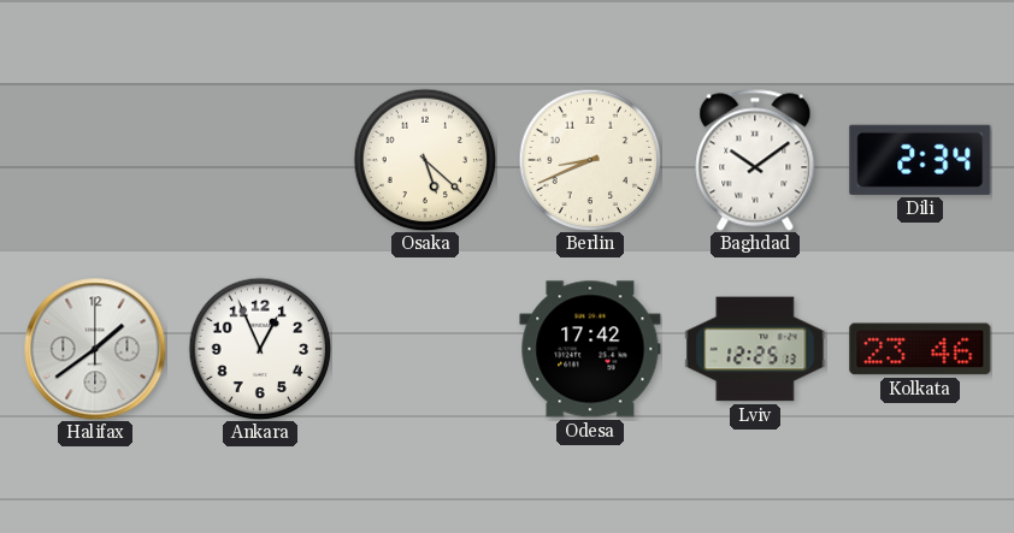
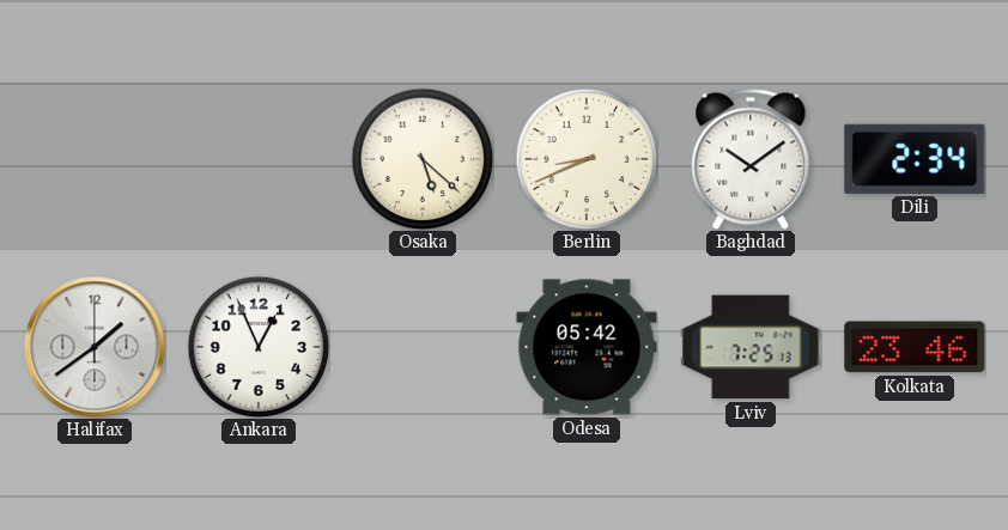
Odesa: 17:42 -> 05:42
Lviv: 12:25 -> 7:25
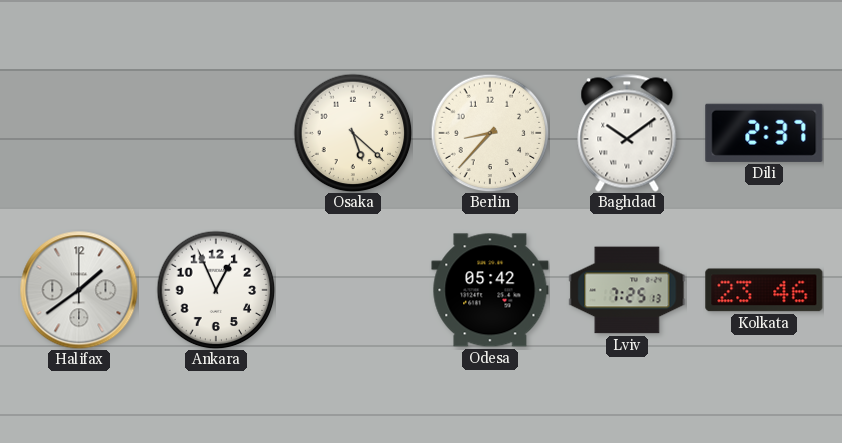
Berlin: 8:41 -> 8:37
Dili: 2:34 -> 2:37
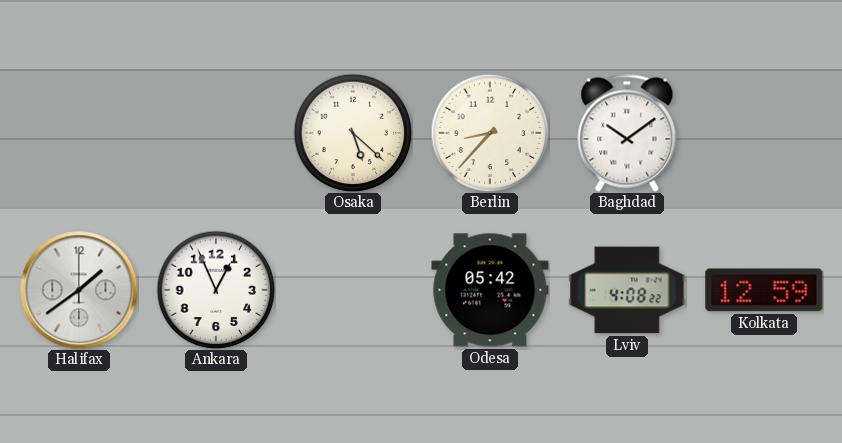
Dili: 2:37 -> none
Lviv: 7:25 -> 4:08
Kolkata: 23:46 -> 12:59
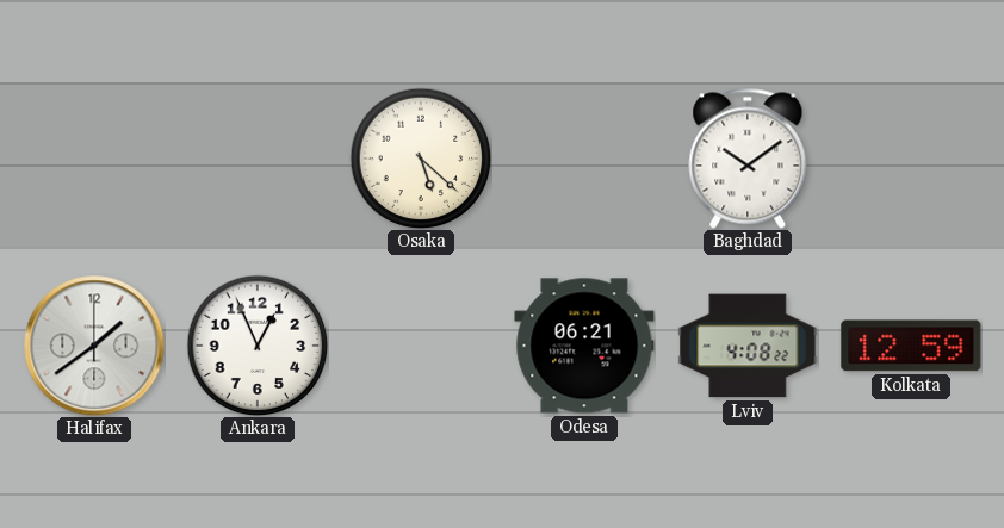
Berlin: 8:37 -> none
Odesa: 05:42 -> 06:21
